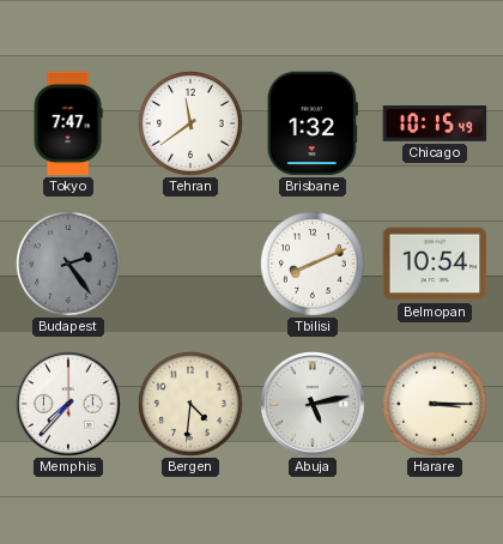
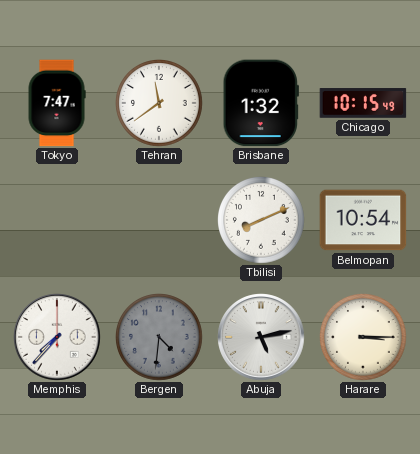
Budapest: 2:24 -> none
Bergen dial: cream -> grey
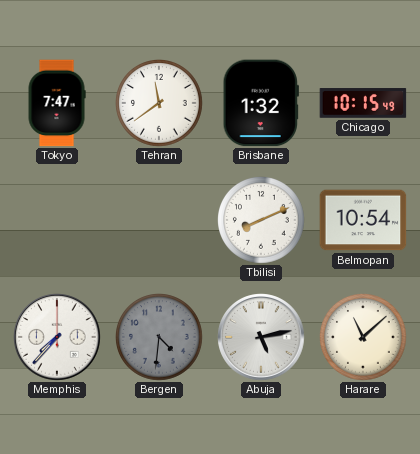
Harare: 3:15 -> 11:08
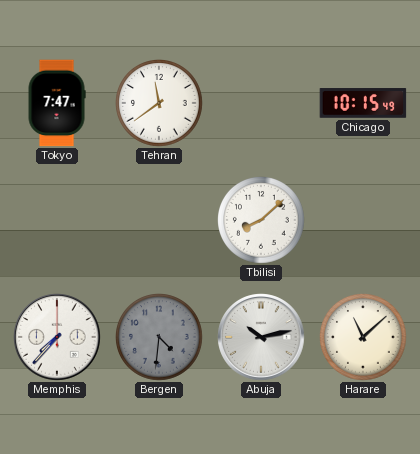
Brisbane: 1:32 -> none
Tbilisi: 8:11 -> 8:08
Belmopan: 10:54 -> none
Abuja: 5:13 -> 10:13
